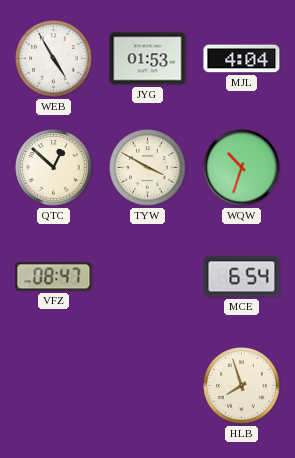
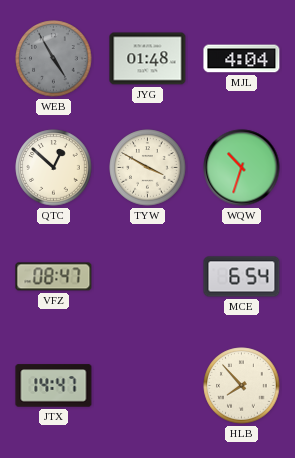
WEB dial: white -> grey
JYG: 01:53 -> 01:48
JTX: none -> 14:47
HLB: 7:57 -> 7:53
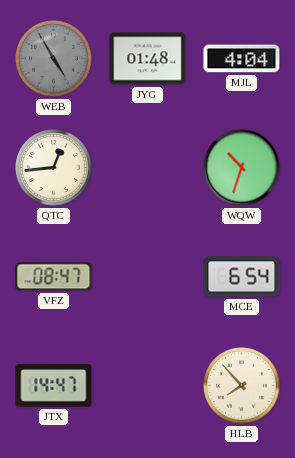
QTC: 12:52 -> 12:44
TYW: 3:50 -> none
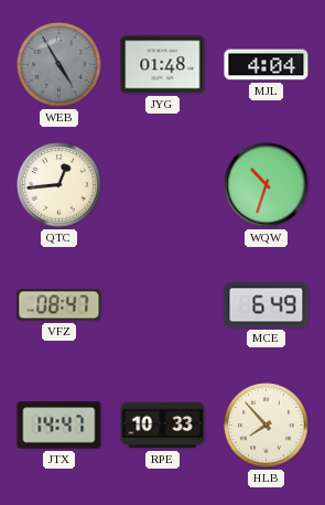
MCE: 6:54 -> 6:49
RPE: none -> 10:33
